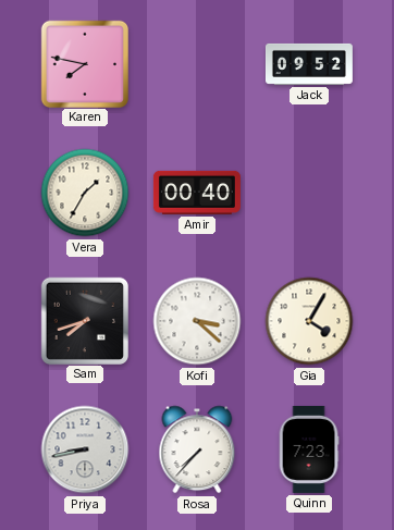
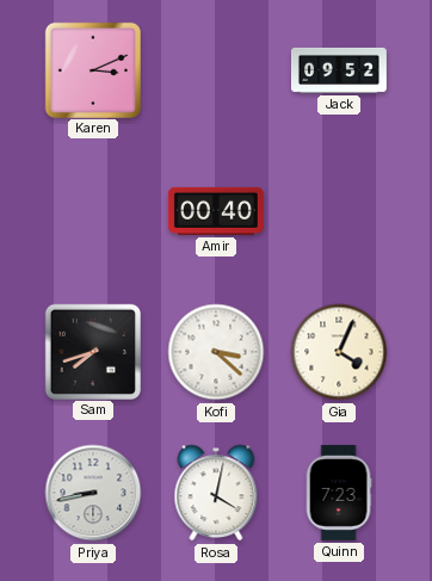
Karen: 7:47 -> 3:11
Vera: 1:35 -> none
Gia: 4:05 -> 4:04
Rosa: 7:37 -> 4:02
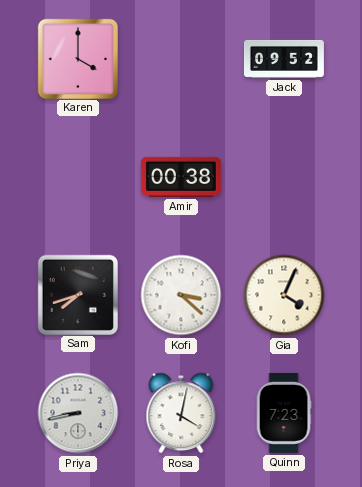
Karen: 3:11 -> 4:00
Amir: 00:40 -> 00:38
